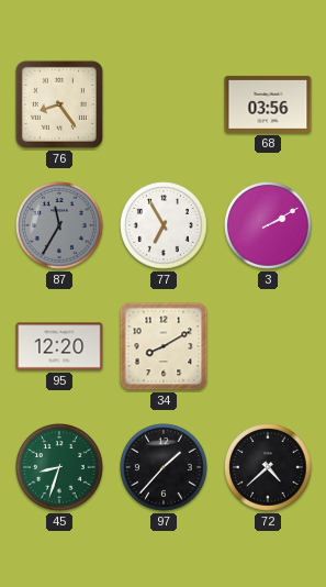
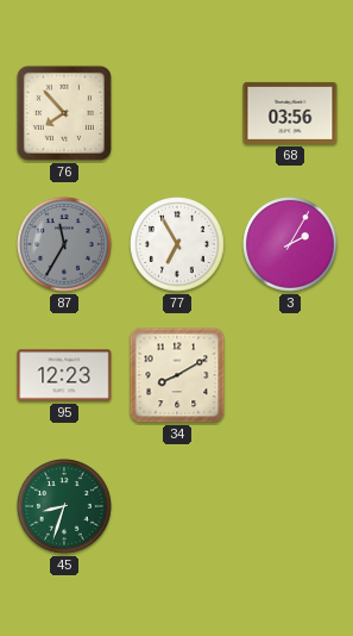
76: 8:24 -> 7:53
3: 2:10 -> 2:05
95: 12:20 -> 12:23
97: 1:37 -> none
72: 4:38 -> none
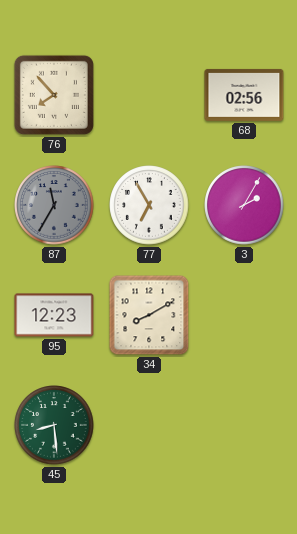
68: 03:56 -> 02:56
45: 8:33 -> 8:29
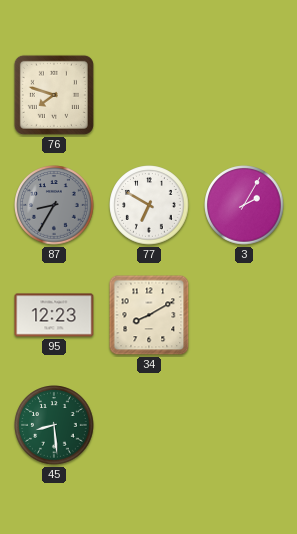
76: 7:53 -> 7:48
68: 02:56 -> none
87: 11:35 -> 8:35
77: 6:55 -> 6:50
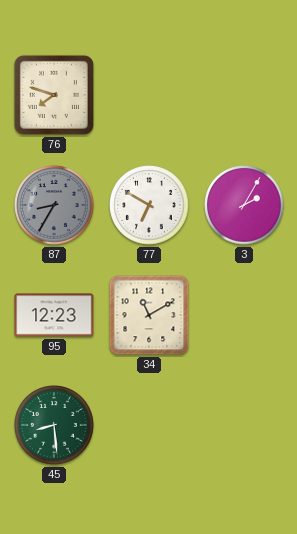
34: 8:10 -> 11:10
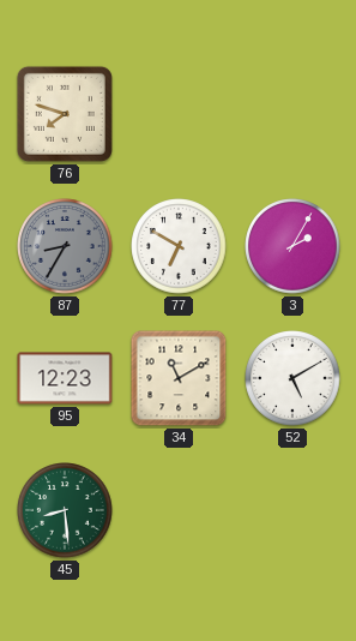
52: none -> 5:10
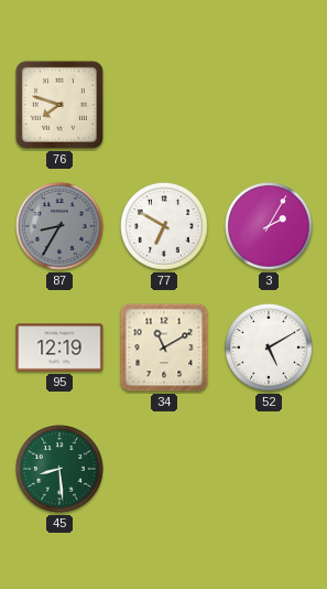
95: 12:23 -> 12:19
